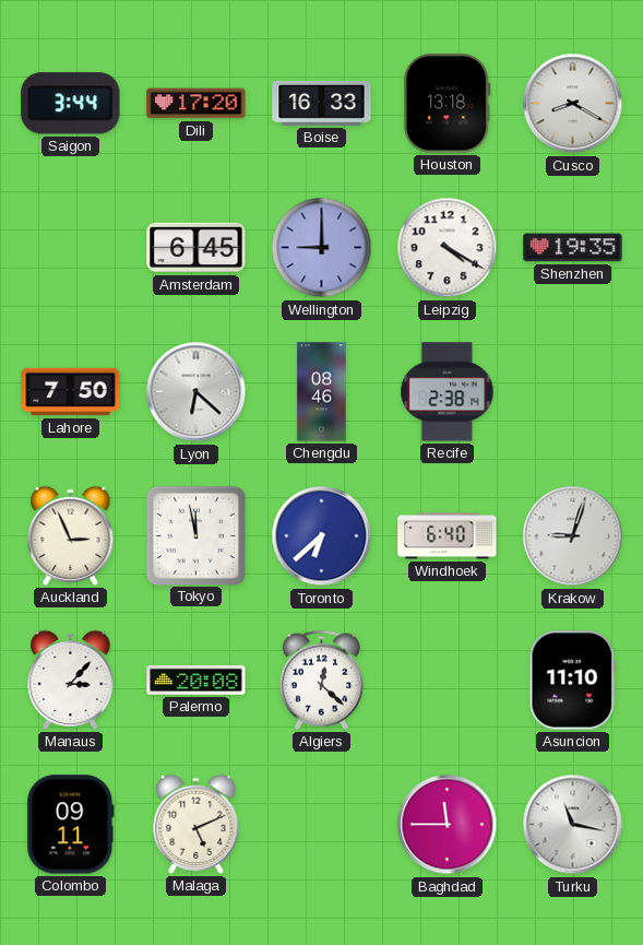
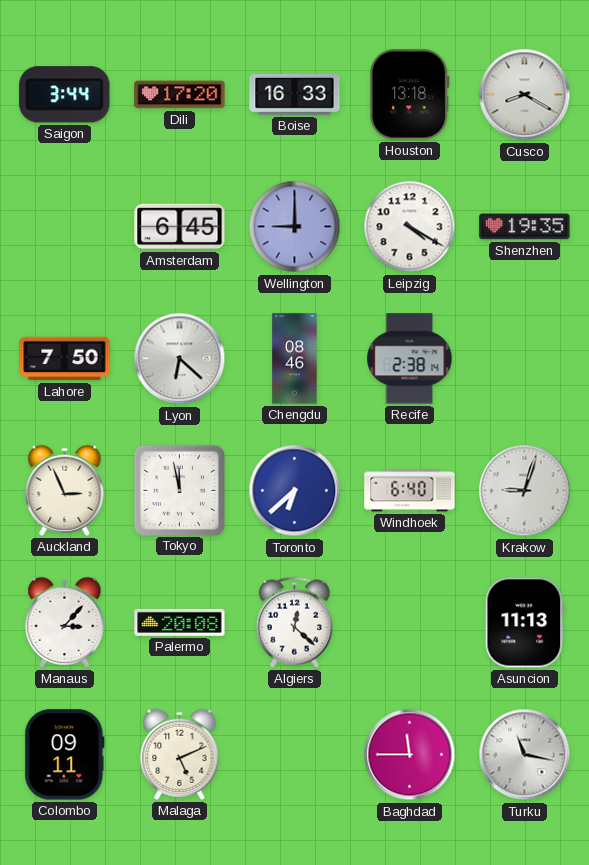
Asuncion: 11:10 -> 11:13
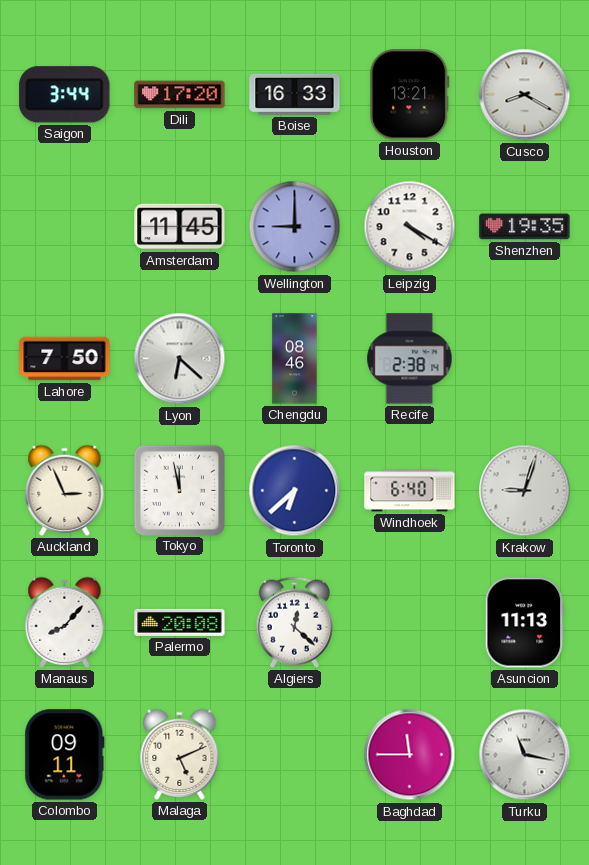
Houston: 13:18 -> 13:21
Amsterdam: 6:45 -> 11:45
Manaus: 3:07 -> 8:07
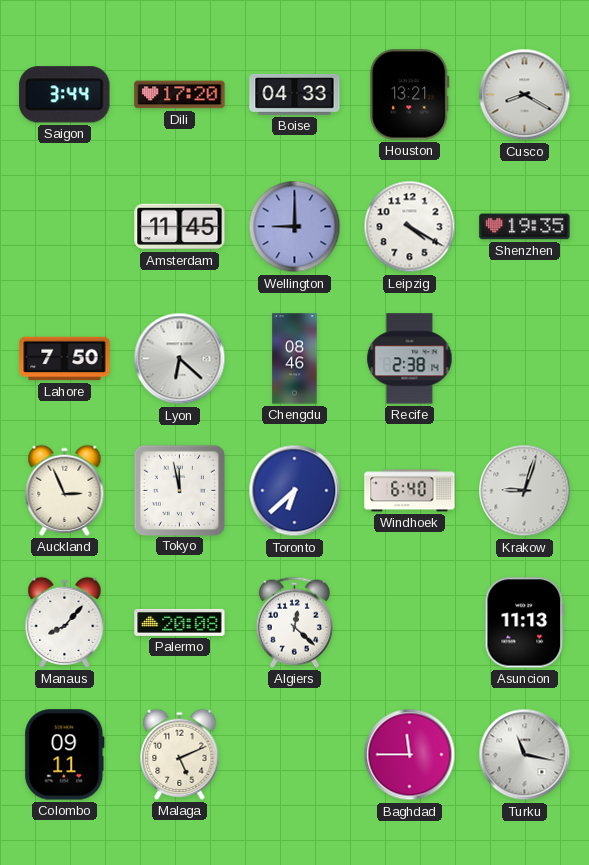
Boise: 16:33 -> 04:33
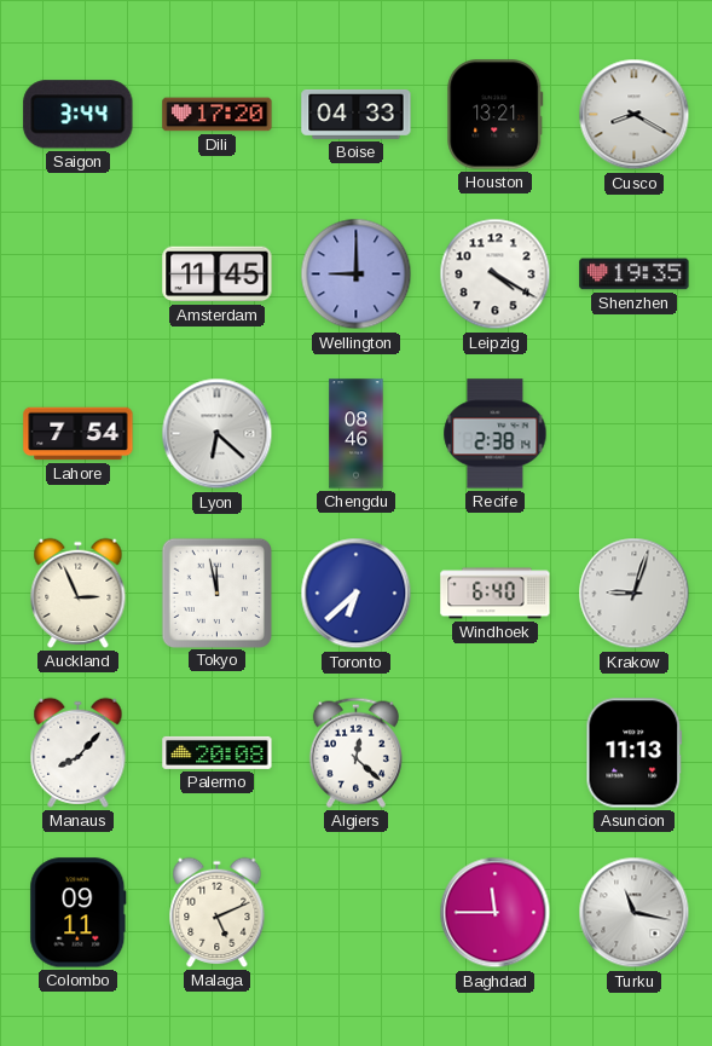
Lahore: 7:50 -> 7:54
